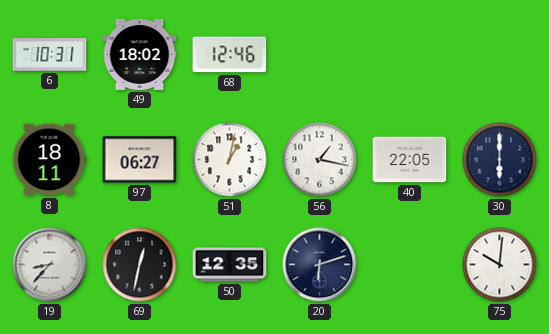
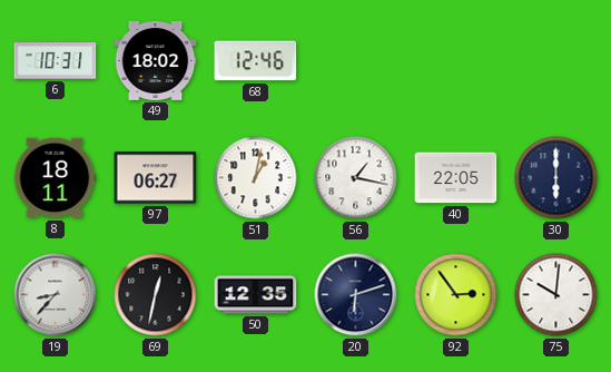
92: none -> 2:54
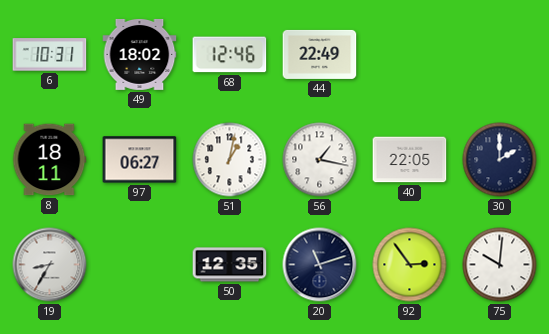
44: none -> 22:49
30: 6:00 -> 2:00
19: 8:37 -> 8:35
69: 12:32 -> none
20: 6:12 -> 11:12
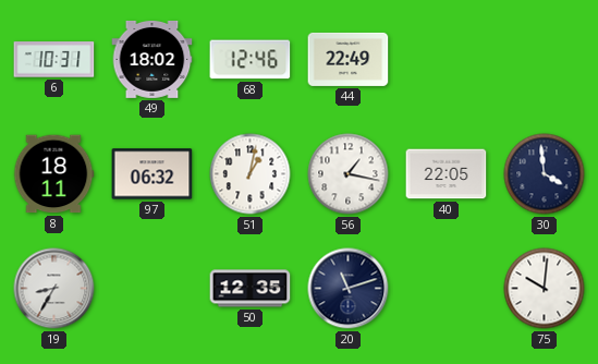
97: 06:27 -> 06:32
30: 2:00 -> 3:59
92: 2:54 -> none
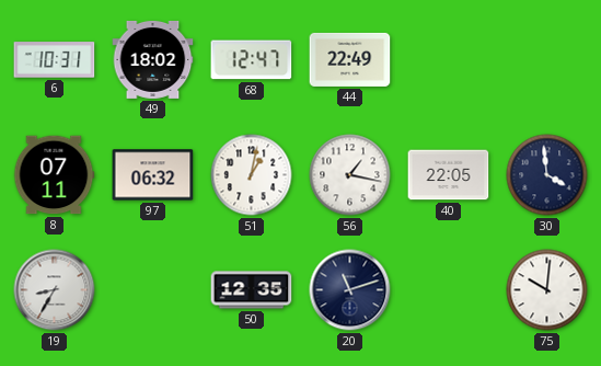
68: 12:46 -> 12:47
8: 18:11 -> 07:11
